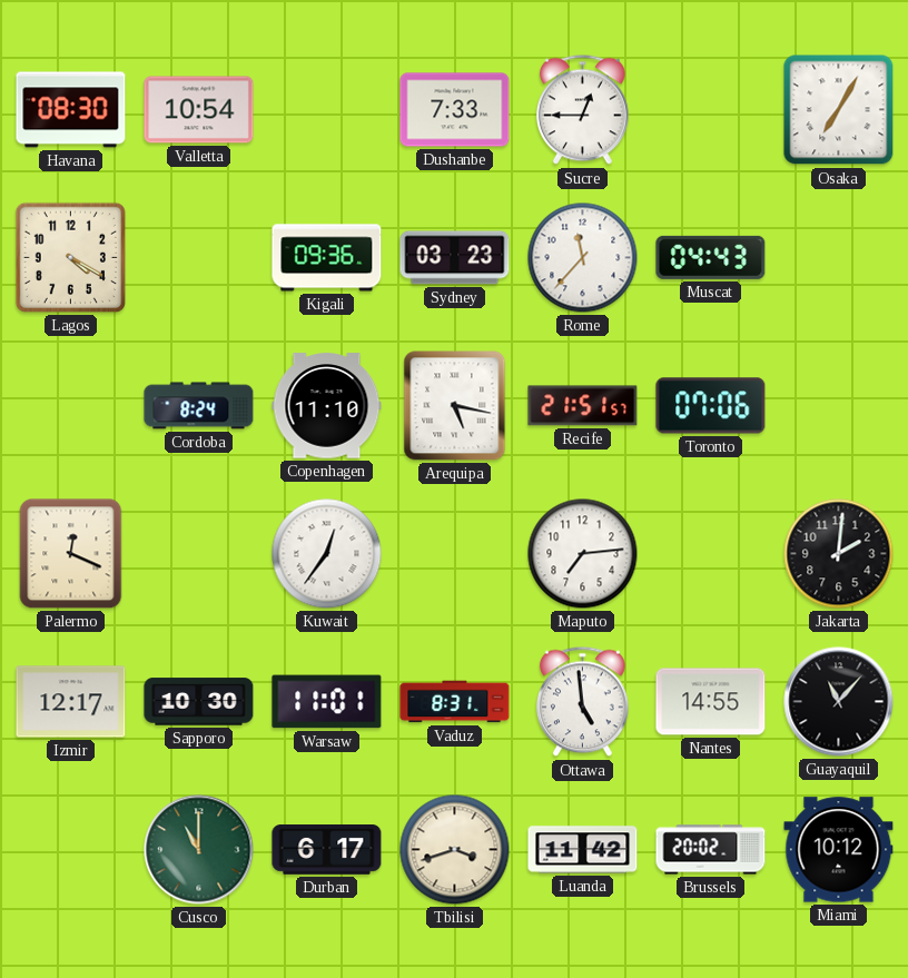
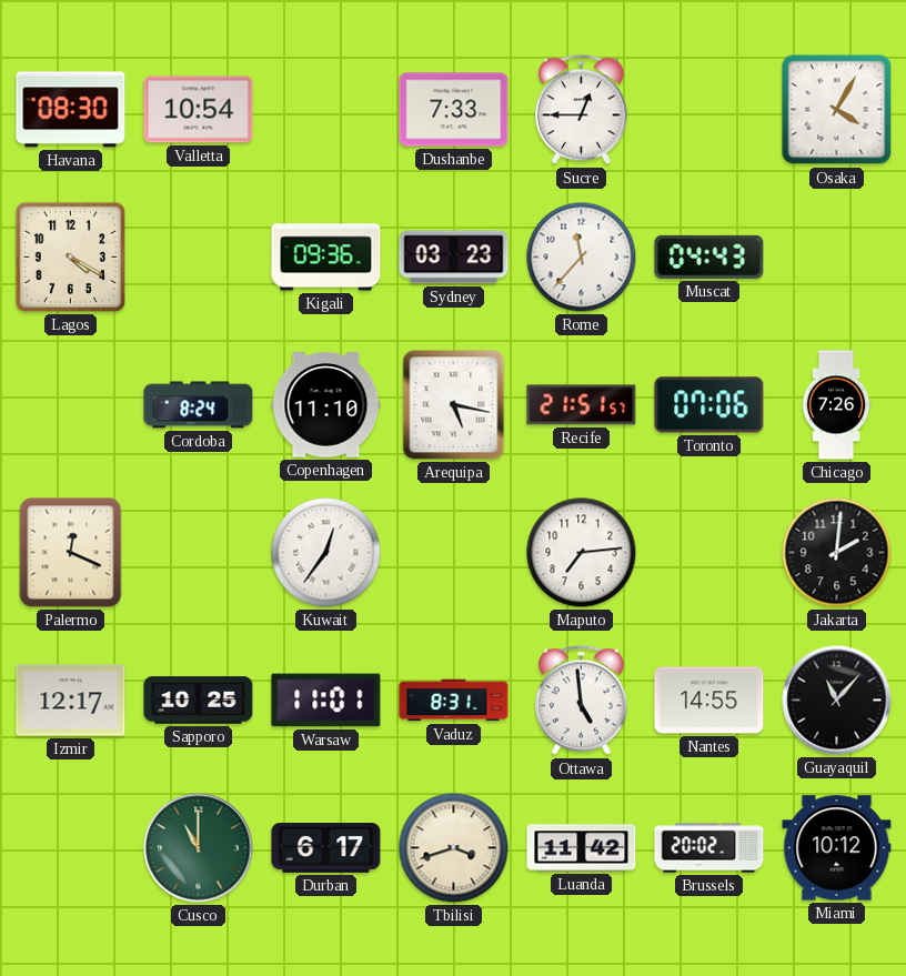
Osaka: 7:05 -> 4:05
Chicago: none -> 7:26
Sapporo: 10:30 -> 10:25
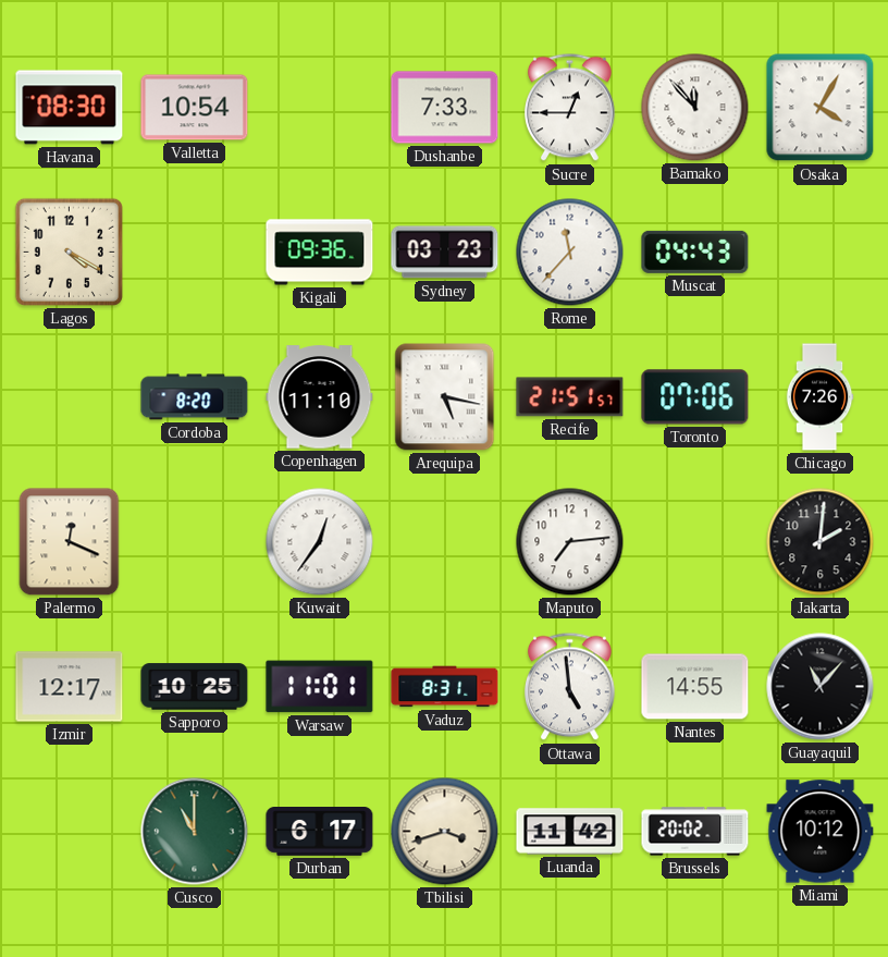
Bamako: none -> 11:53
Cordoba: 8:24 -> 8:20
